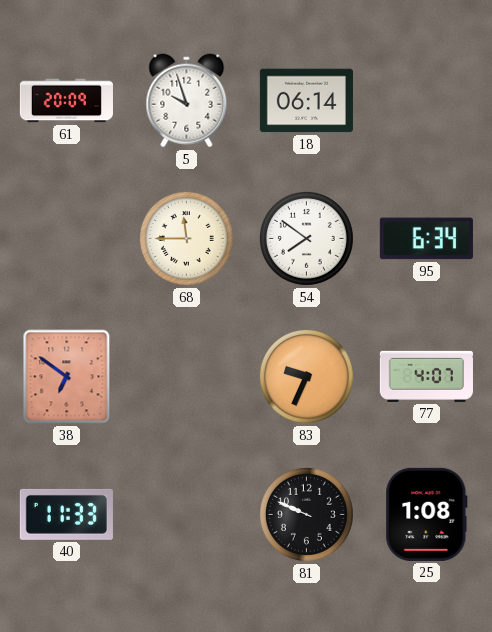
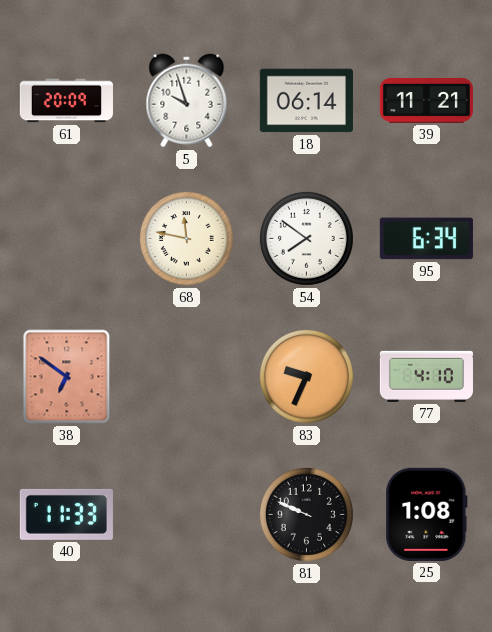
39: none -> 11:21
68: 11:45 -> 11:47
77: 4:07 -> 4:10
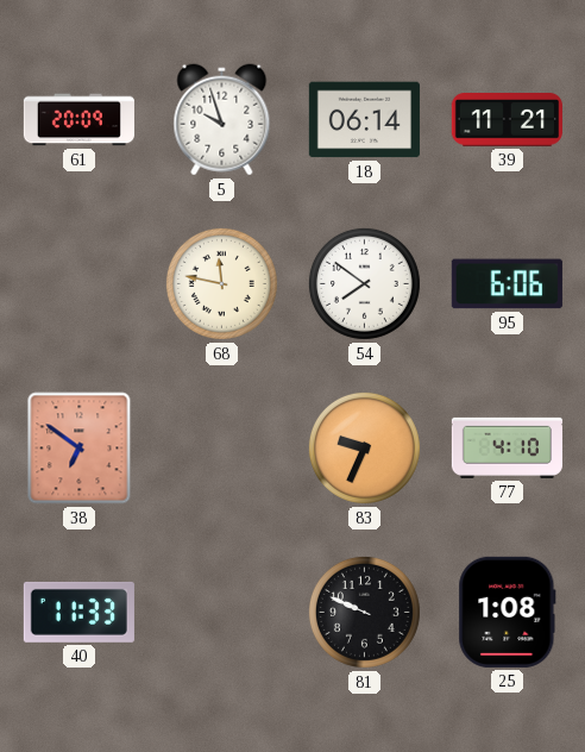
95: 6:34 -> 6:06
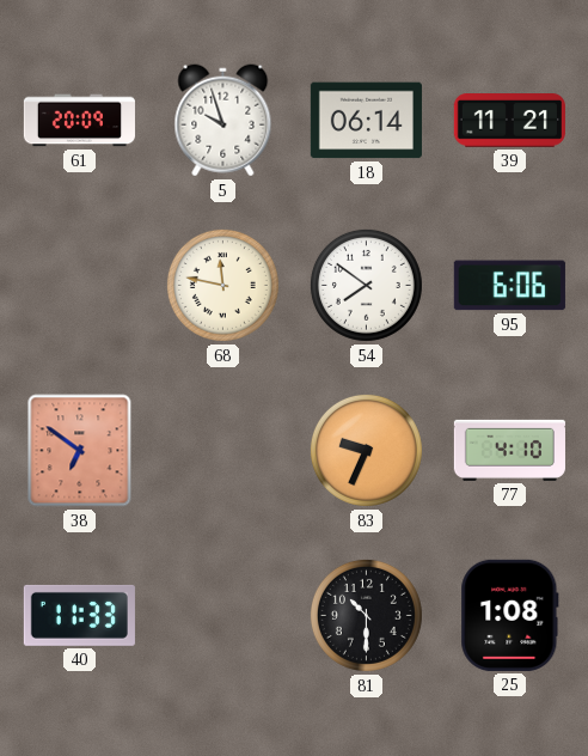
81: 9:49 -> 10:30
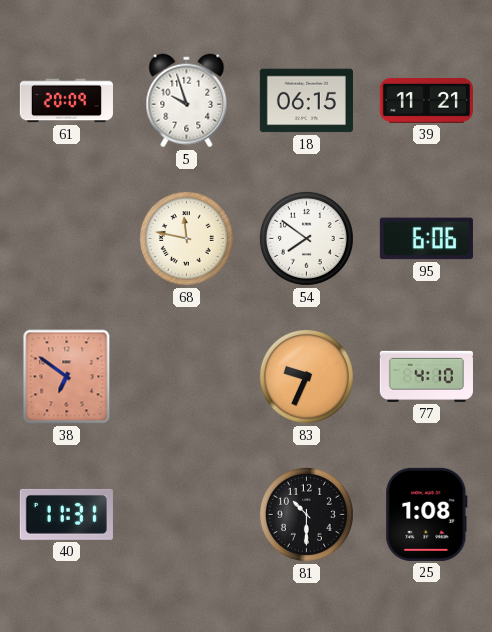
18: 06:14 -> 06:15
40: 11:33 -> 11:31
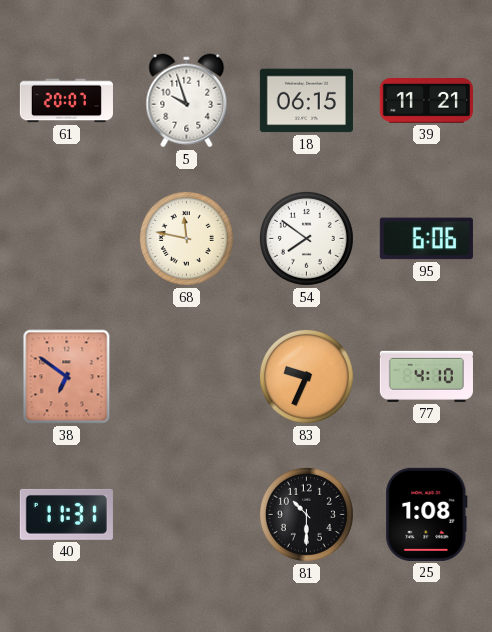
61: 20:09 -> 20:07
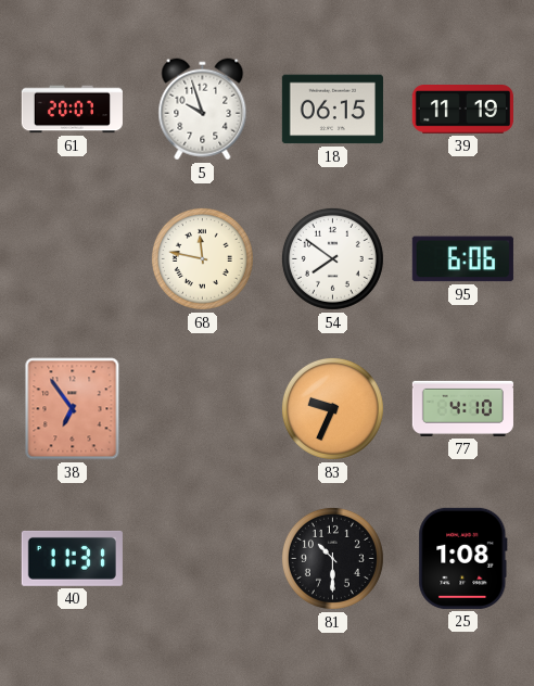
39: 11:21 -> 11:19
38: 6:51 -> 6:54
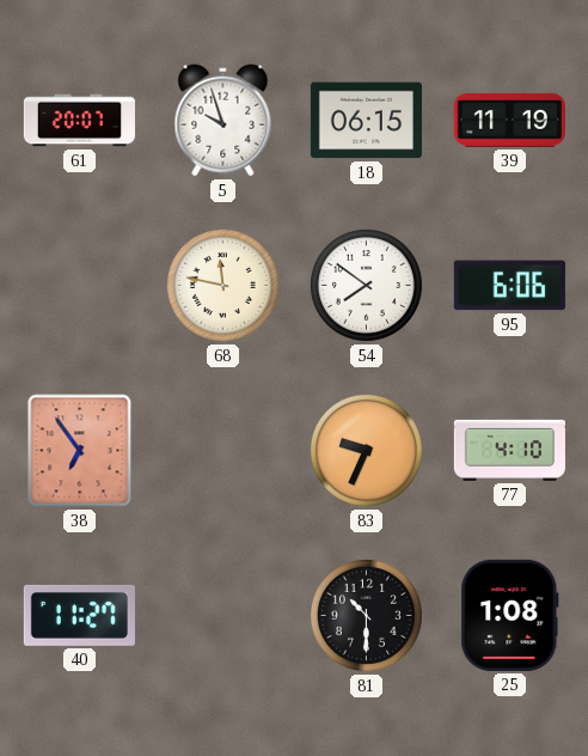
40: 11:31 -> 11:27
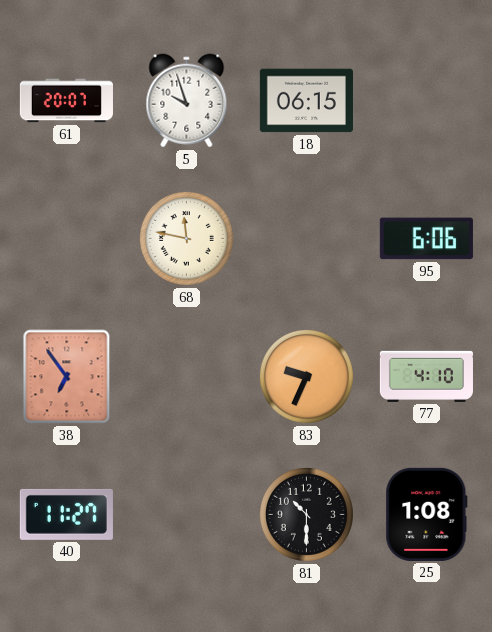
39: 11:19 -> none
54: 7:51 -> none
